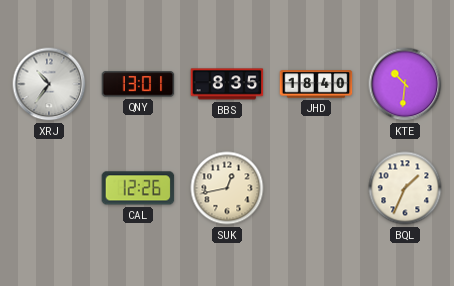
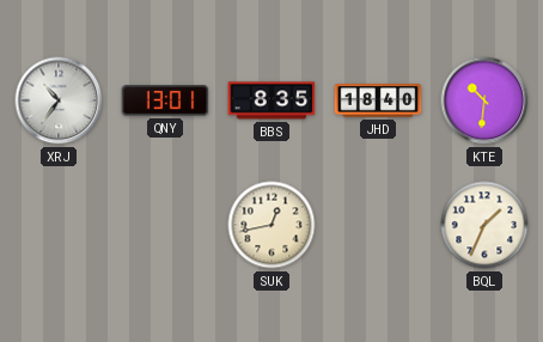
CAL: 12:26 -> none
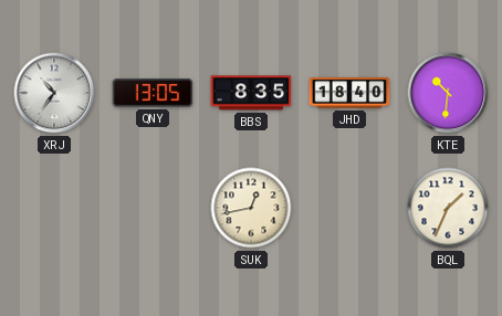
QNY: 13:01 -> 13:05
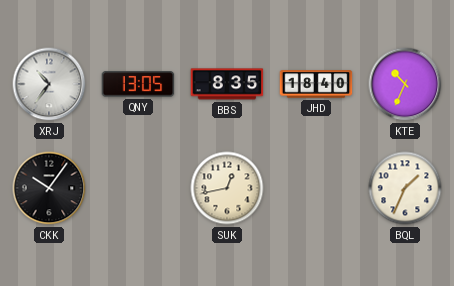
KTE: 10:31 -> 10:34
CKK: none -> 10:06
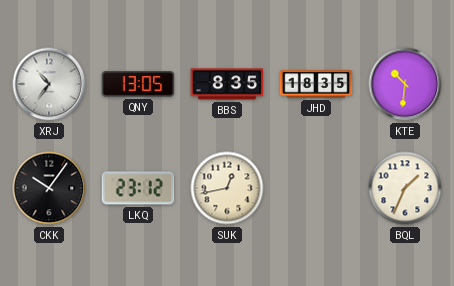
JHD: 18:40 -> 18:35
KTE: 10:34 -> 10:31
LKQ: none -> 23:12
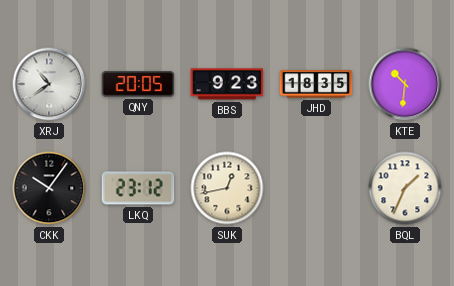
XRJ: 10:36 -> 10:39
QNY: 13:05 -> 20:05
BBS: 8:35 -> 9:23
